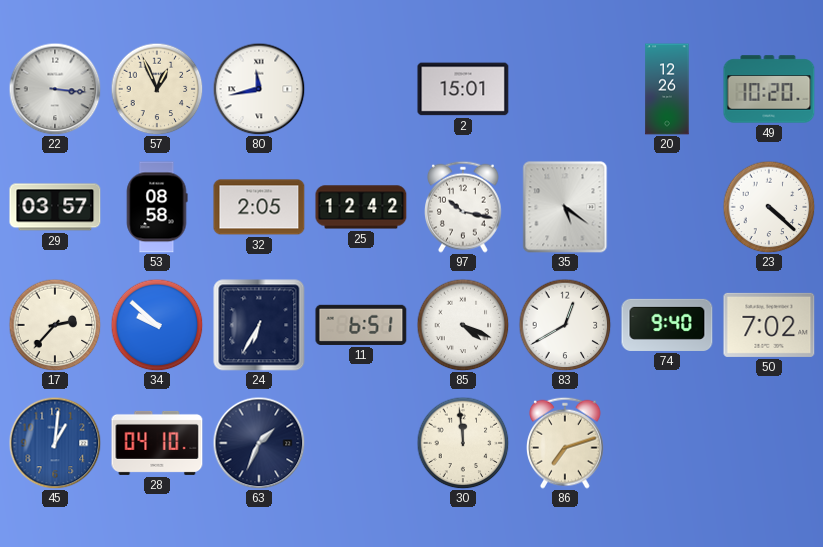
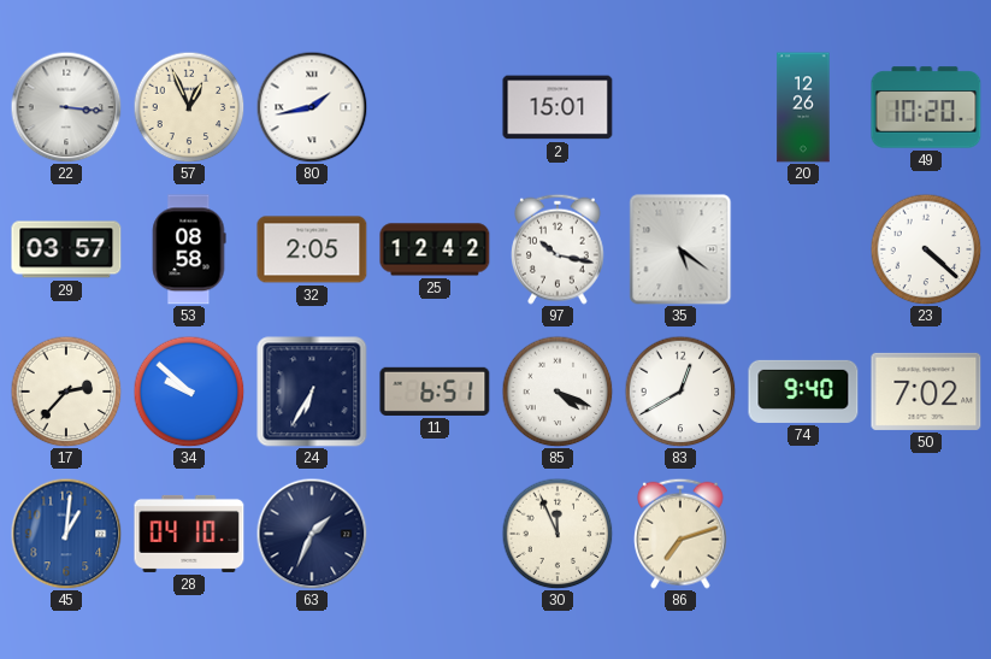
80: 11:43 -> 1:43
30: 11:59 -> 11:56
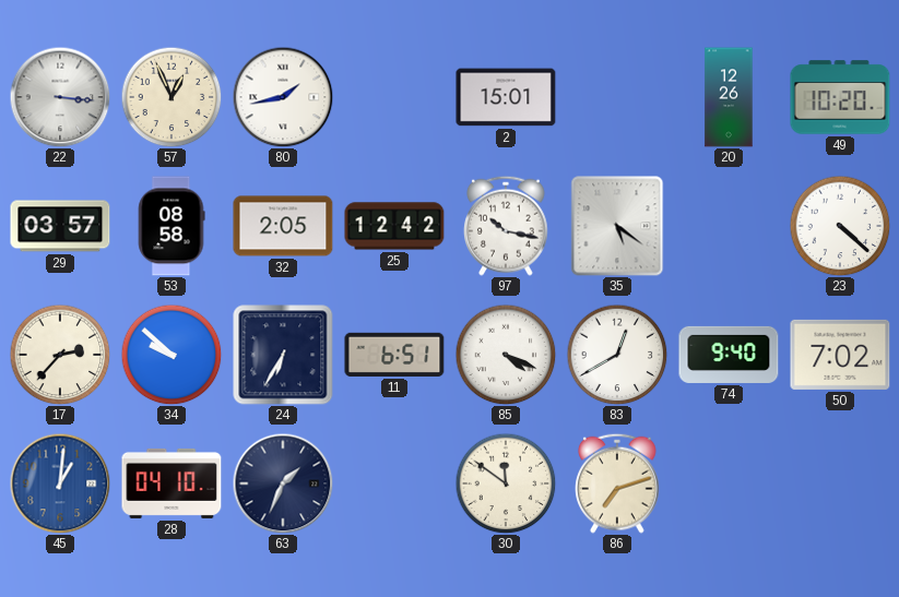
30: 11:56 -> 11:51
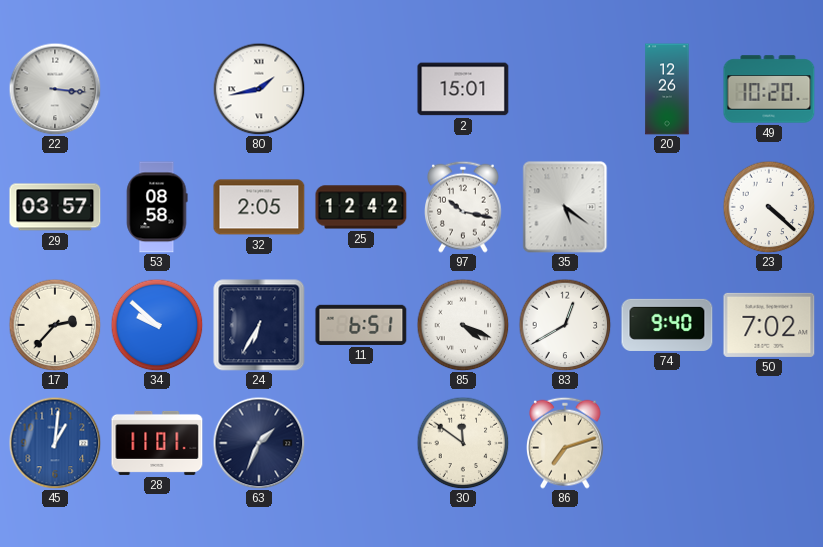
57: 12:56 -> none
28: 04:10 -> 11:01
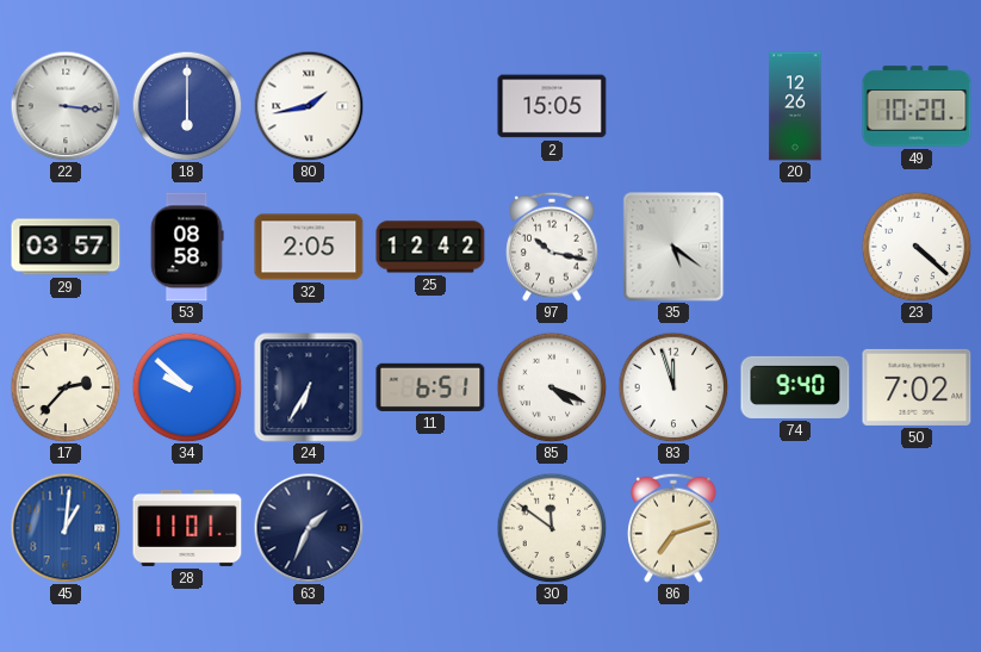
18: none -> 6:00
2: 15:01 -> 15:05
83: 12:40 -> 11:57
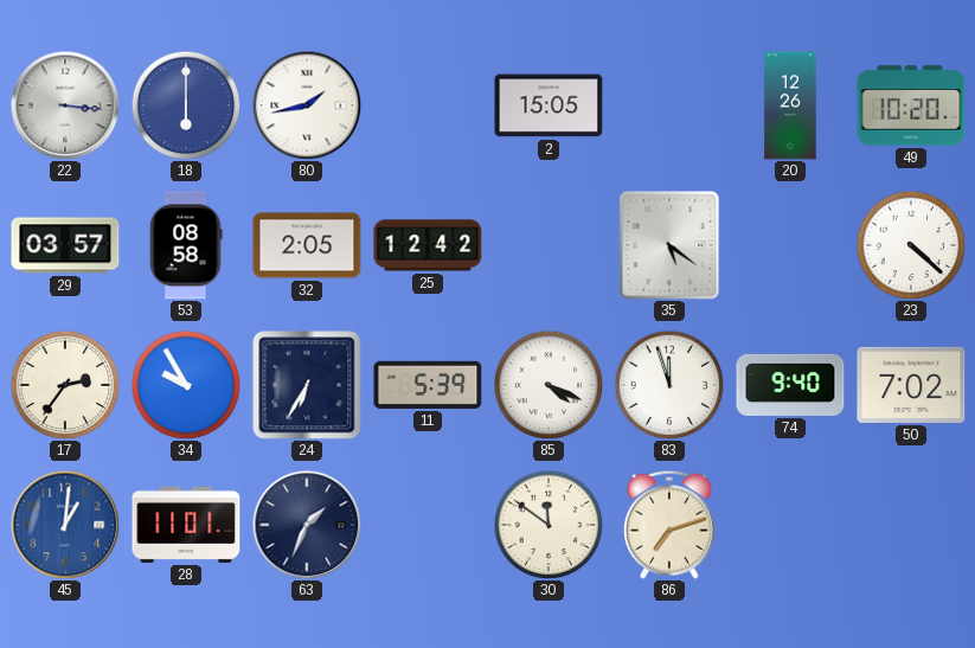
97: 10:17 -> none
17: 2:37 -> 2:36
34: 9:52 -> 9:55
11: 6:51 -> 5:39
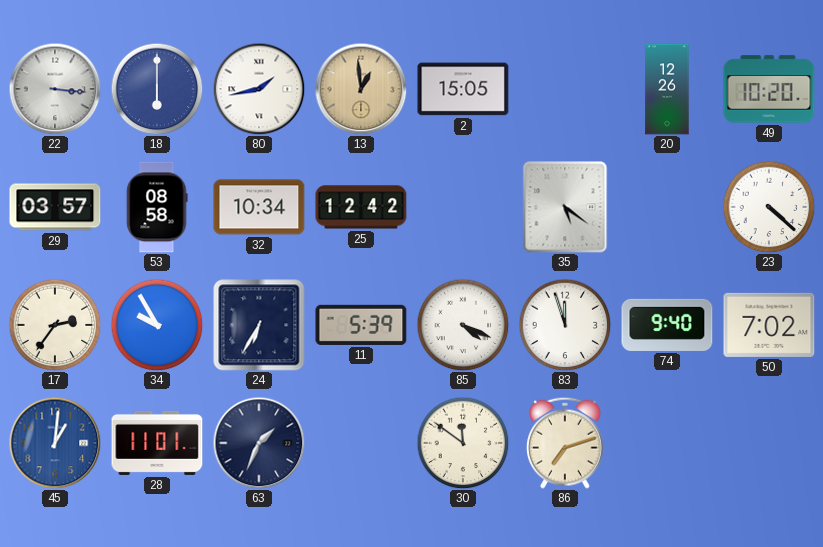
13: none -> 12:59
32: 2:05 -> 10:34
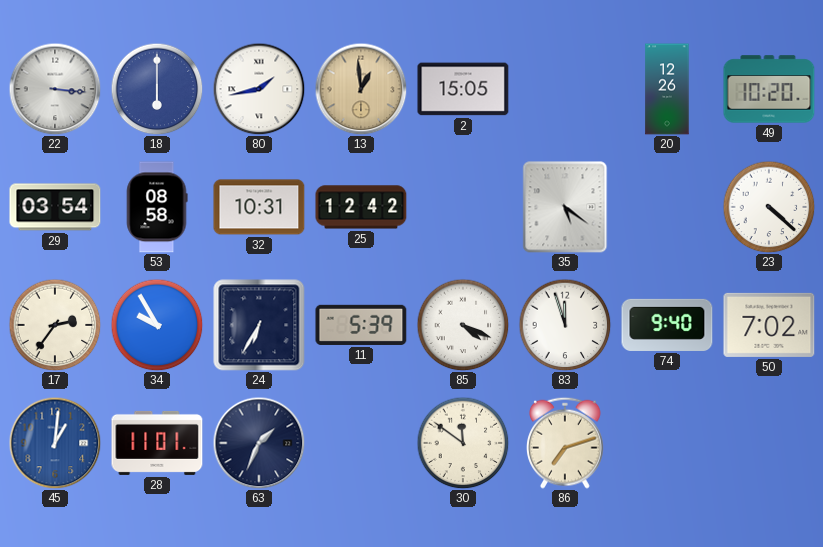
29: 03:57 -> 03:54
32: 10:34 -> 10:31
